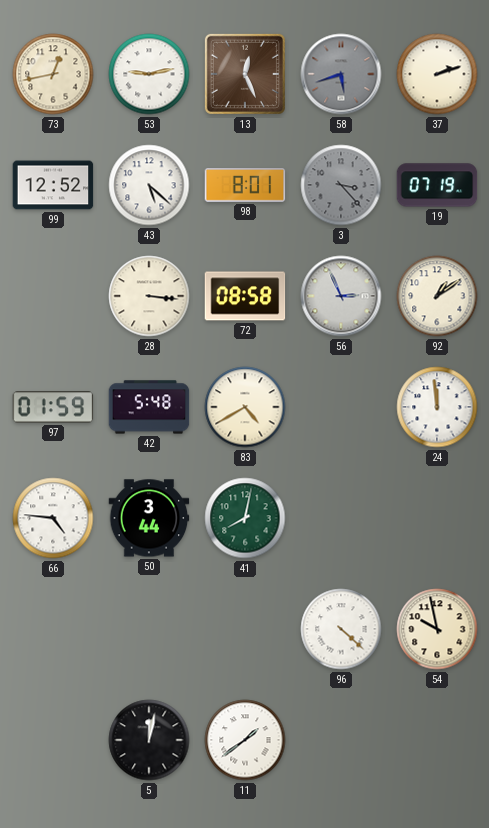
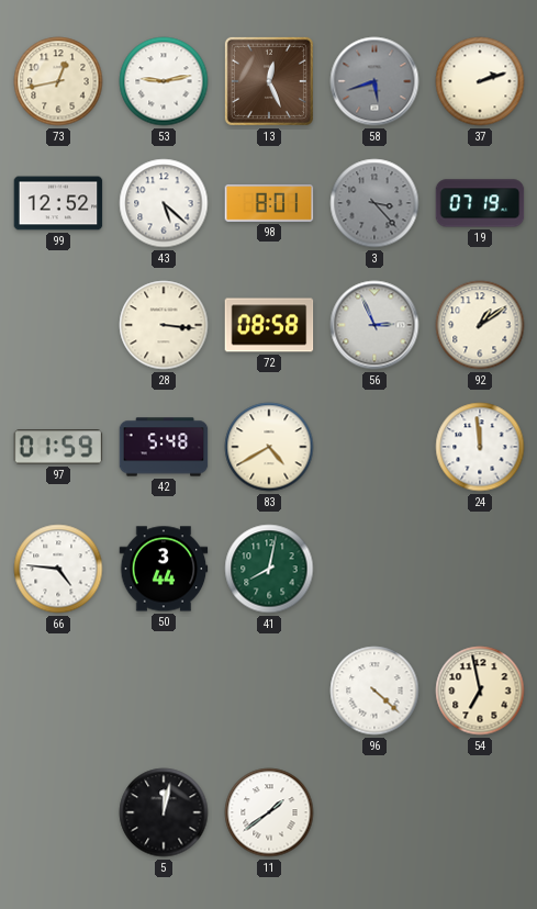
54: 9:58 -> 6:58
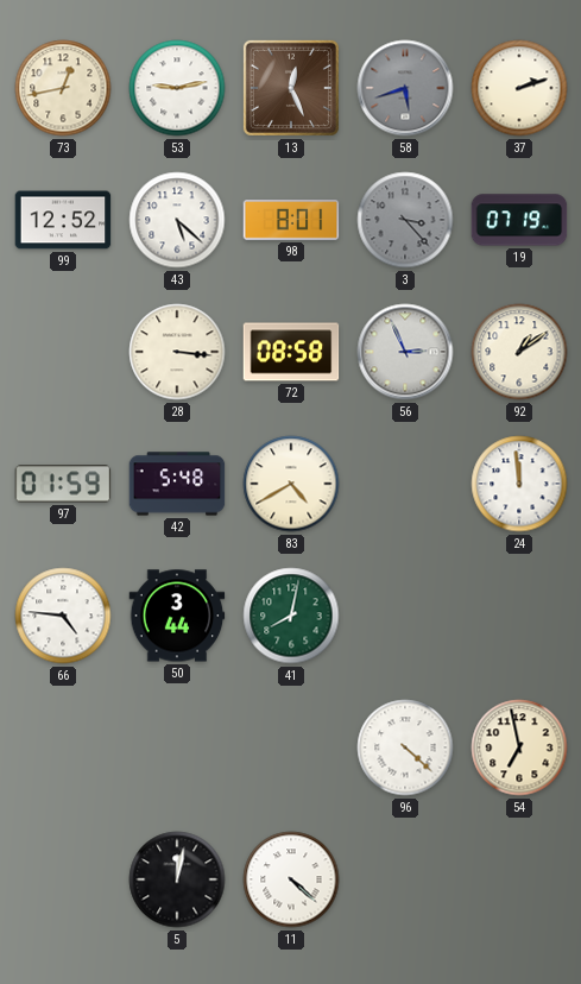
11: 1:39 -> 4:22
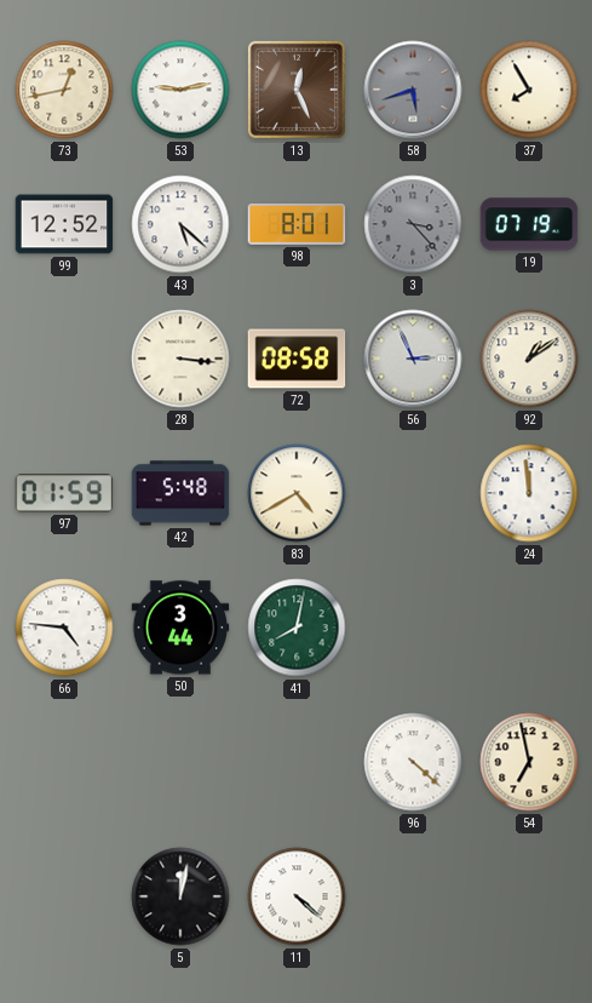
37: 2:12 -> 7:55
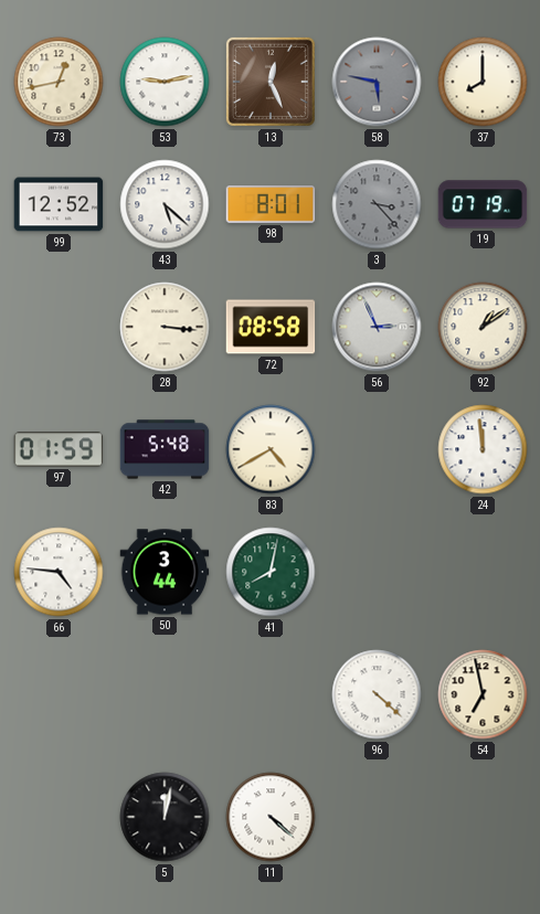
58: 5:42 -> 5:47
37: 7:55 -> 8:00
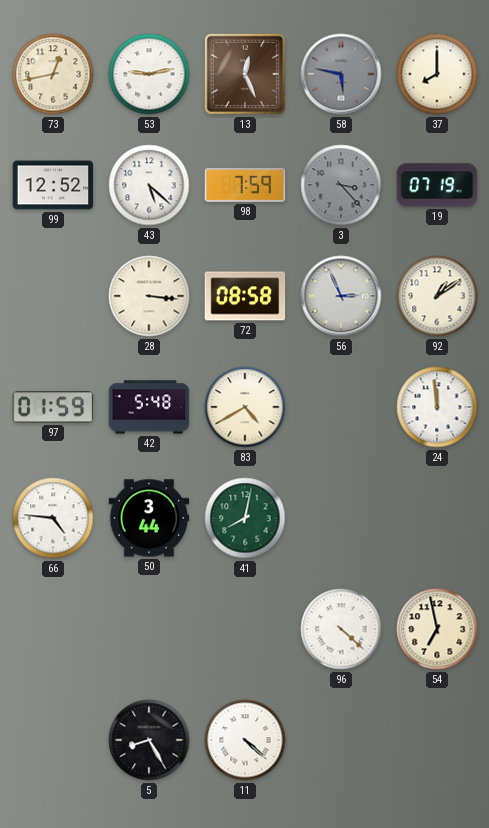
98: 8:01 -> 7:59
5: 12:02 -> 8:25
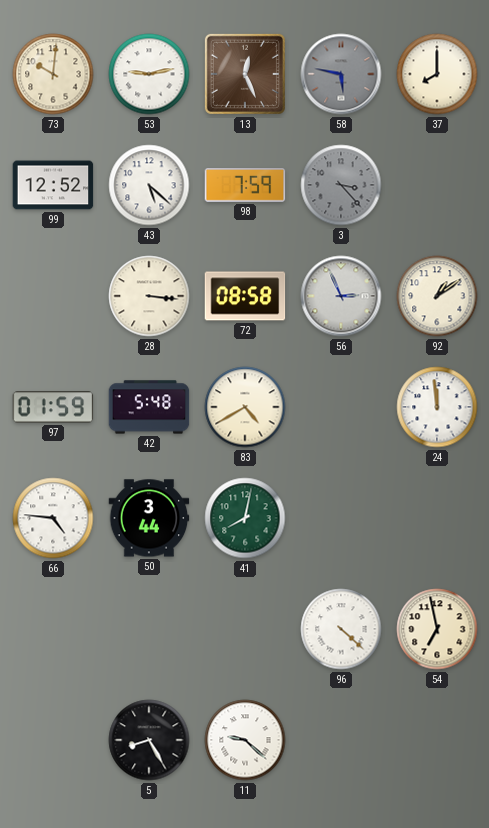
73: 12:43 -> 10:01
19: 07:19 -> none
11: 4:22 -> 9:22
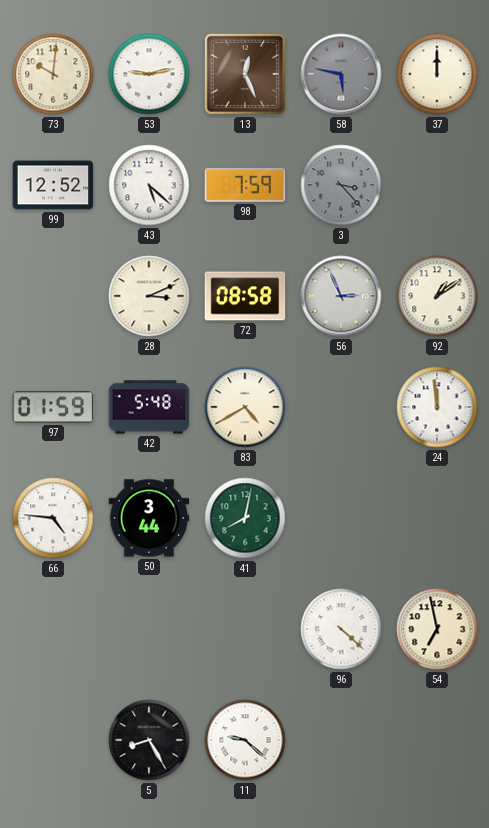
37: 8:00 -> 12:00
28: 3:16 -> 3:11
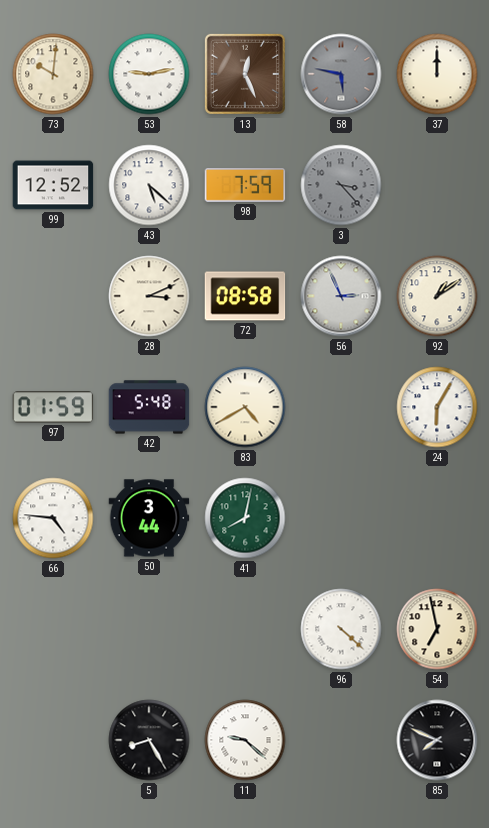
24: 11:59 -> 6:05
85: none -> 7:49
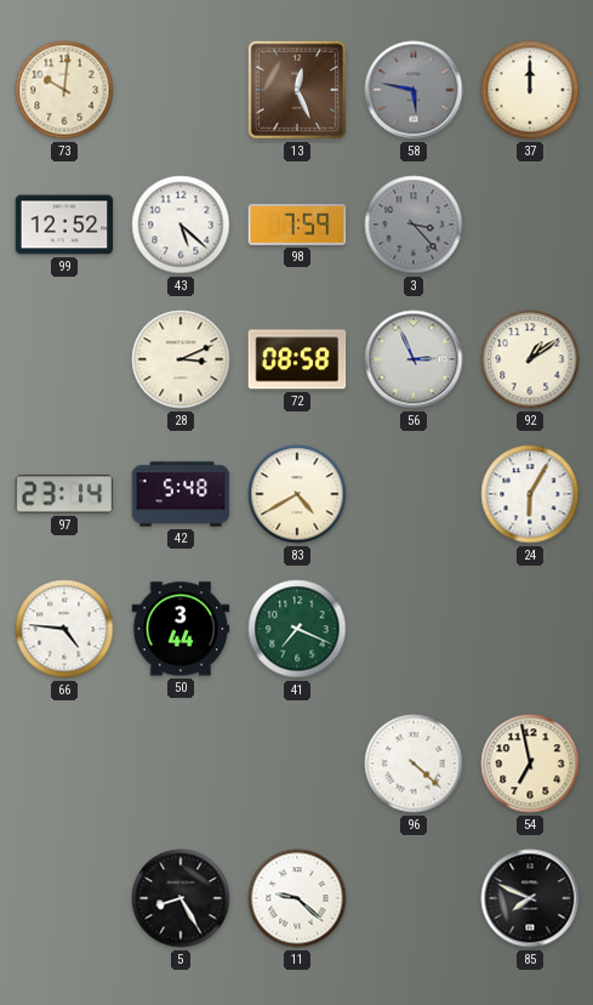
53: 9:13 -> none
97: 01:59 -> 23:14
41: 8:02 -> 7:19
